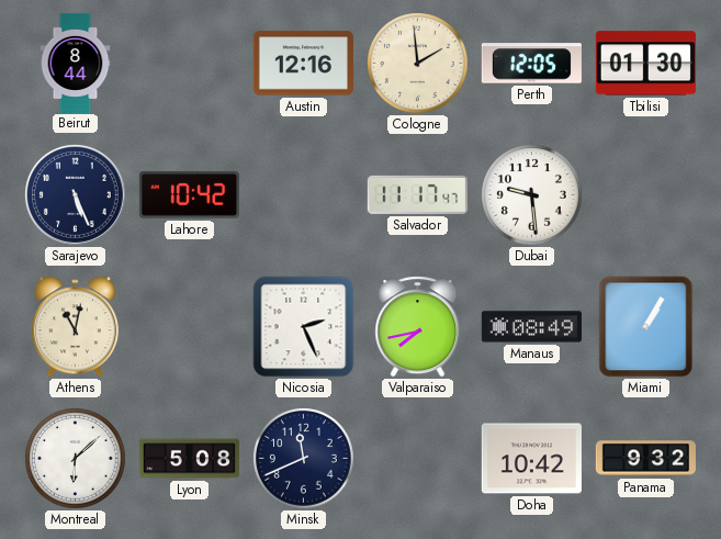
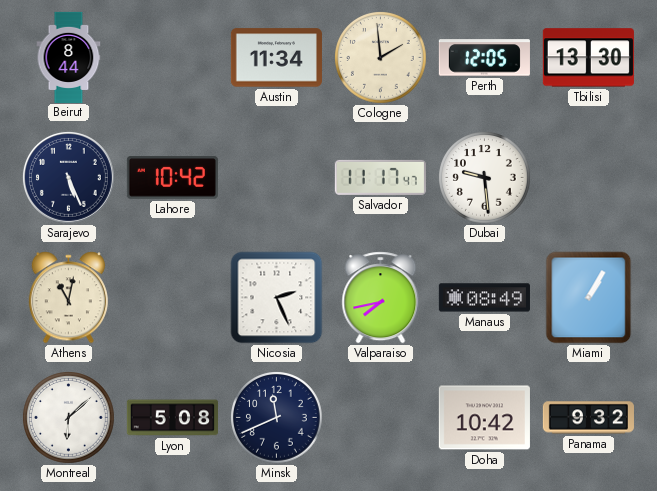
Austin: 12:16 -> 11:34
Tbilisi: 01:30 -> 13:30
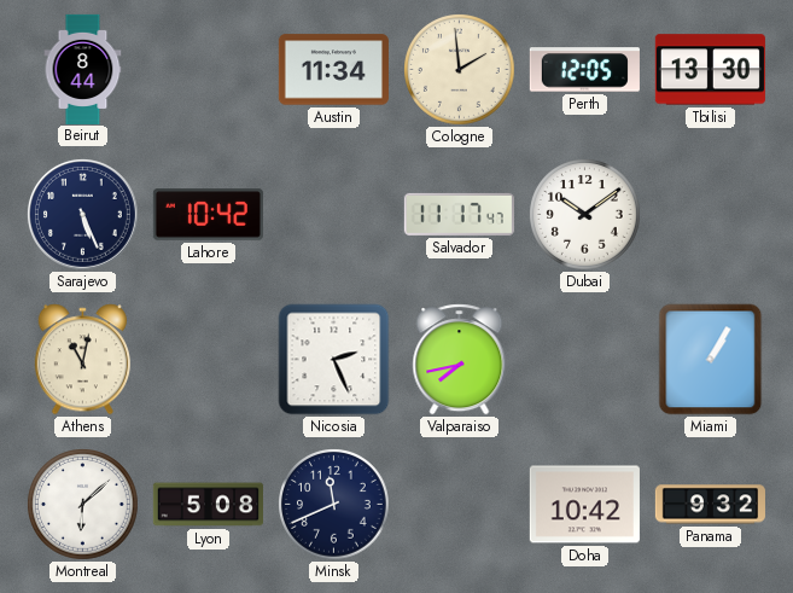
Dubai: 9:29 -> 10:09
Manaus: 08:49 -> none
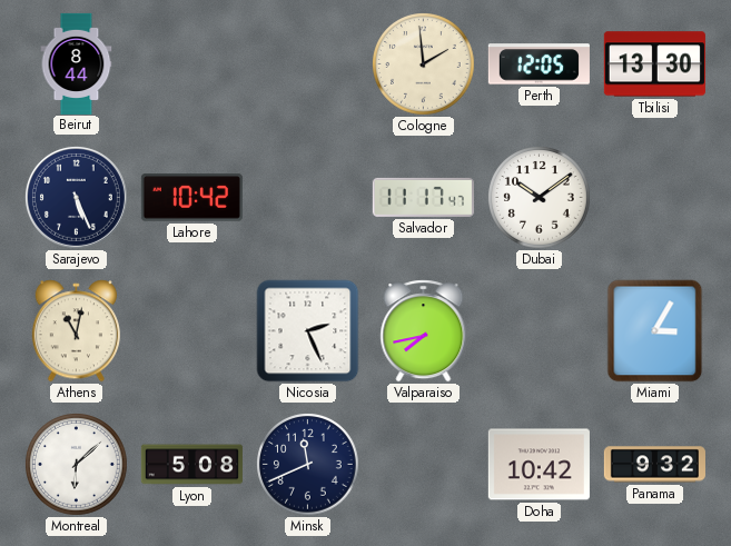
Austin: 11:34 -> none
Miami: 1:05 -> 3:05
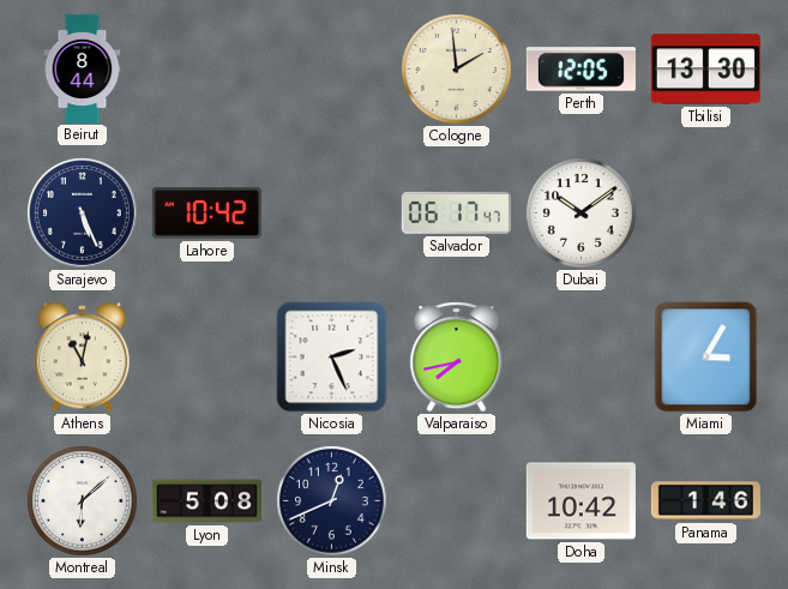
Salvador: 11:17 -> 06:17
Minsk: 11:41 -> 12:41
Panama: 9:32 -> 1:46
